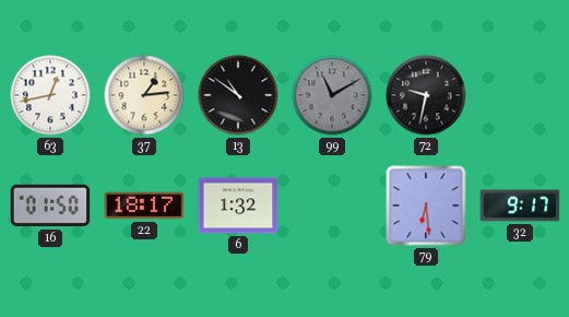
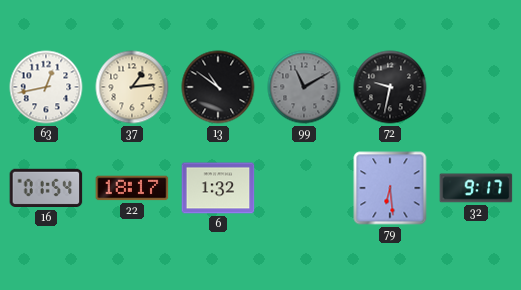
16: 01:50 -> 01:54
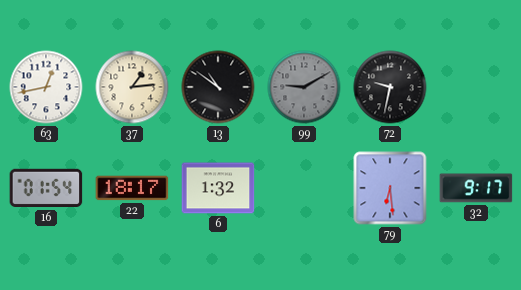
99: 11:10 -> 9:10
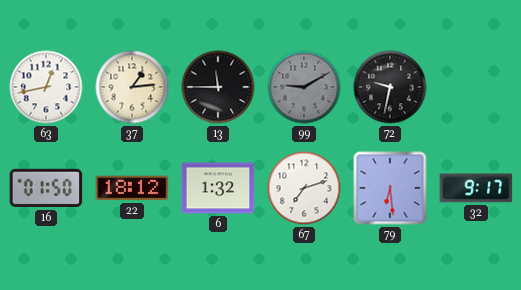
13: 10:51 -> 11:45
16: 01:54 -> 01:50
22: 18:17 -> 18:12
67: none -> 7:12
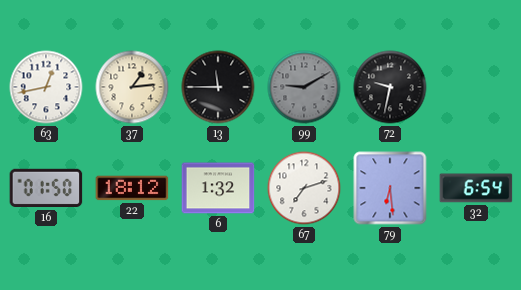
32: 9:17 -> 6:54
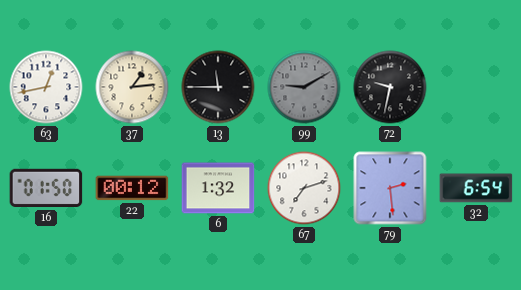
22: 18:12 -> 00:12
79: 6:29 -> 2:29
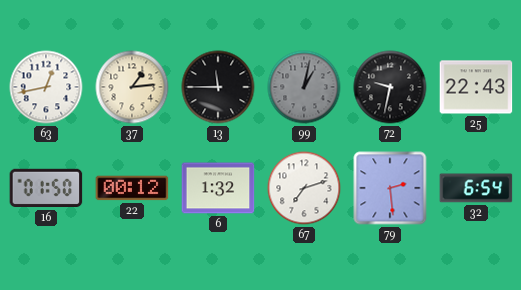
99: 9:10 -> 1:02
25: none -> 22:43
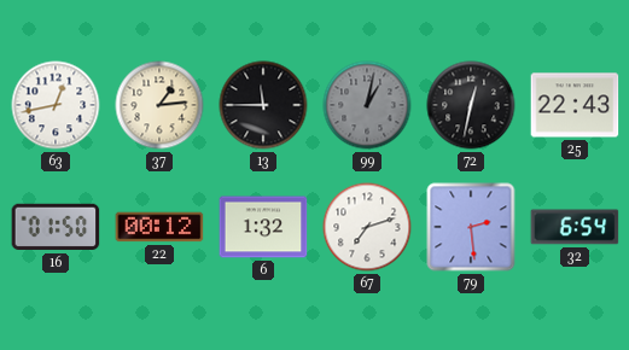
72: 9:32 -> 12:32
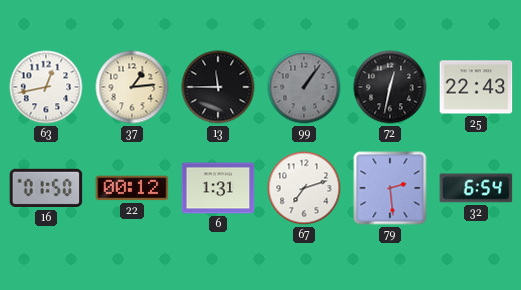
99: 1:02 -> 1:06
6: 1:32 -> 1:31
